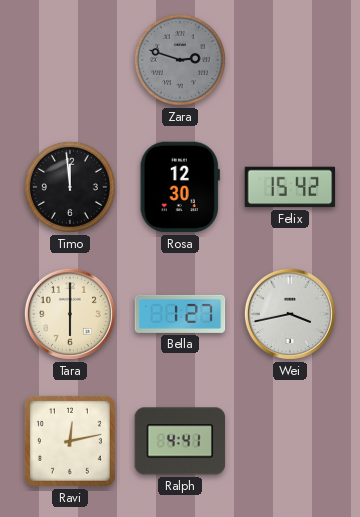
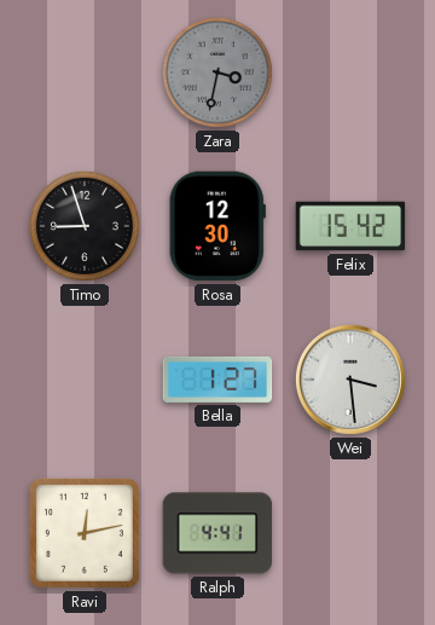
Zara: 2:48 -> 3:32
Timo: 11:59 -> 8:57
Tara: 6:00 -> none
Wei: 3:43 -> 3:29
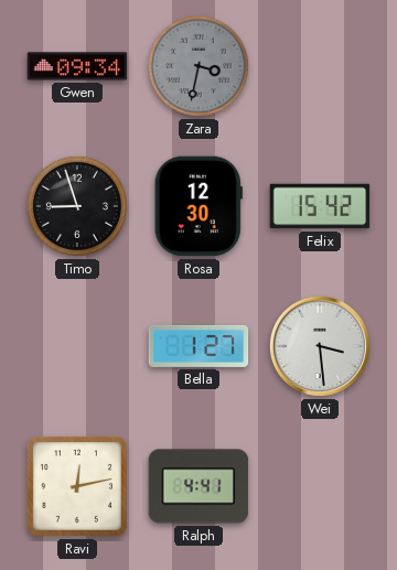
Gwen: none -> 09:34
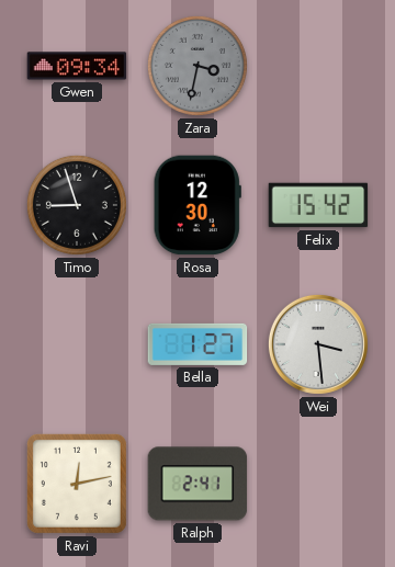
Ralph: 4:41 -> 2:41
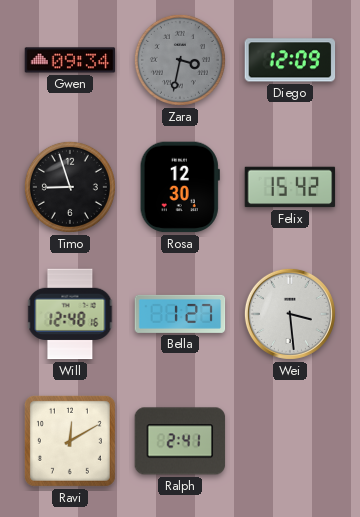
Diego: none -> 12:09
Will: none -> 12:48
Ravi: 12:13 -> 12:10
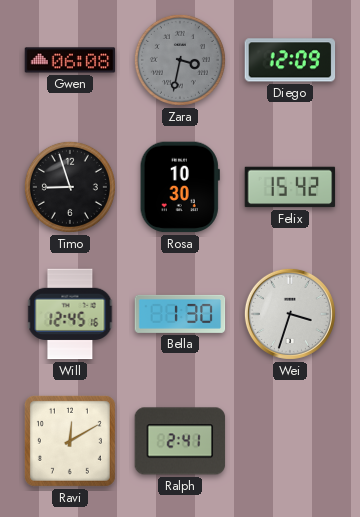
Gwen: 09:34 -> 06:08
Rosa: 12:30 -> 10:30
Will: 12:48 -> 12:45
Bella: 1:27 -> 1:30
Wei: 3:29 -> 3:33
